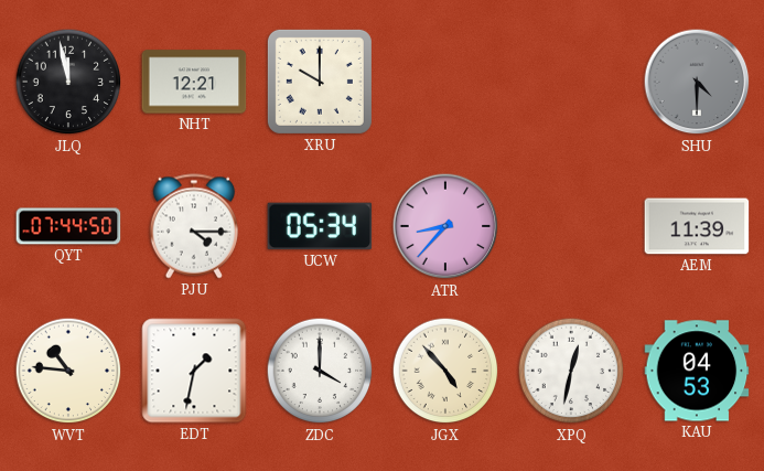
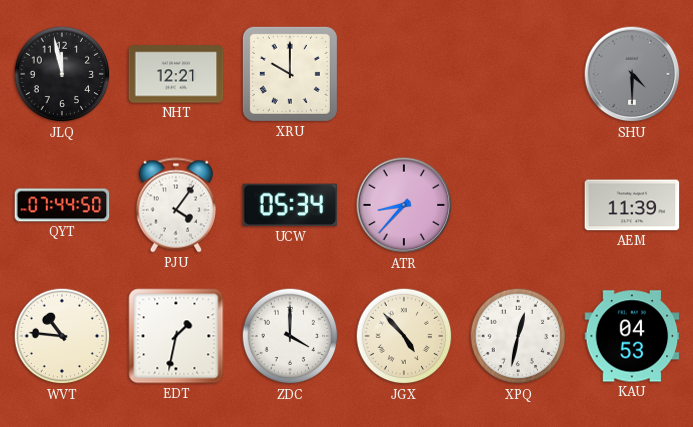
PJU: 4:15 -> 4:06
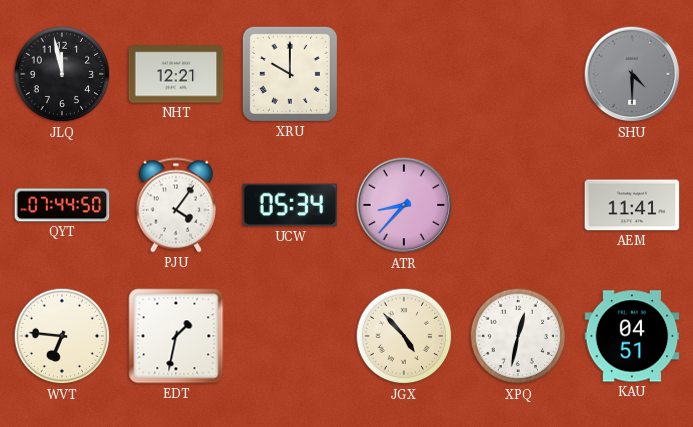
AEM: 11:39 -> 11:41
WVT: 10:46 -> 6:46
ZDC: 4:00 -> none
KAU: 04:53 -> 04:51
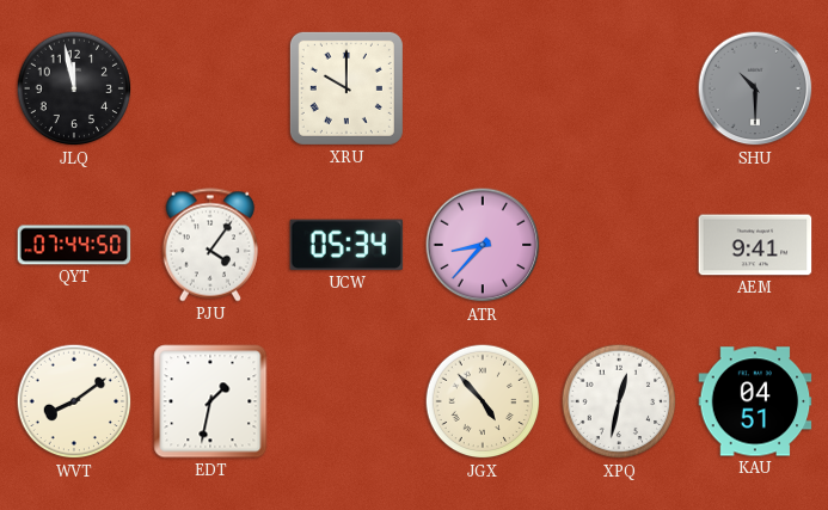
NHT: 12:21 -> none
SHU: 4:30 -> 10:30
AEM: 11:41 -> 9:41
WVT: 6:46 -> 8:09
